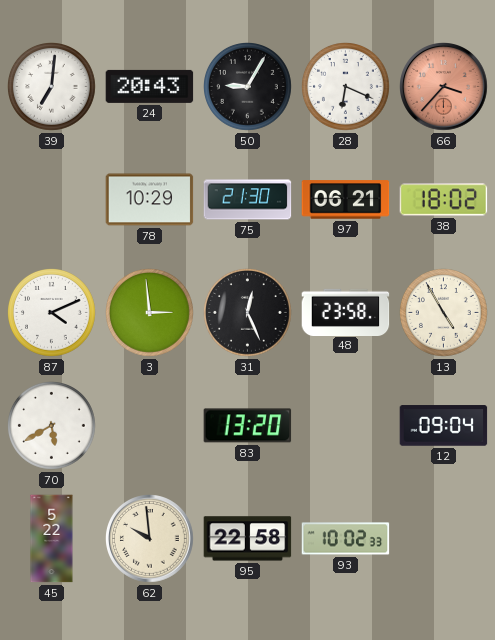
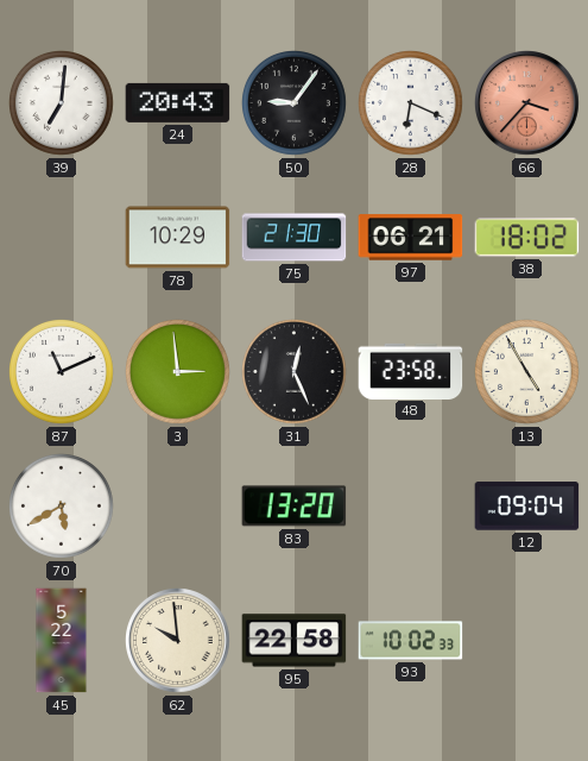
50: 9:05 -> 9:06
87: 4:11 -> 11:11
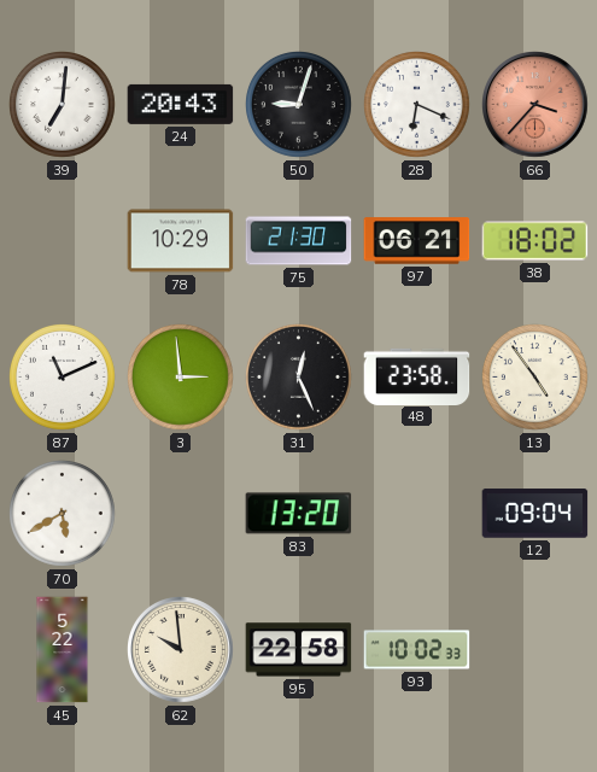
50: 9:06 -> 9:03
13: 4:55 -> 4:54
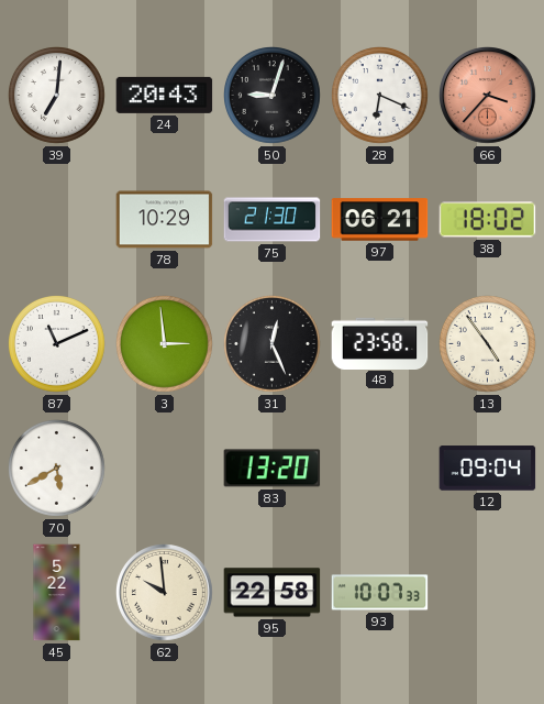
93: 10:02 -> 10:07
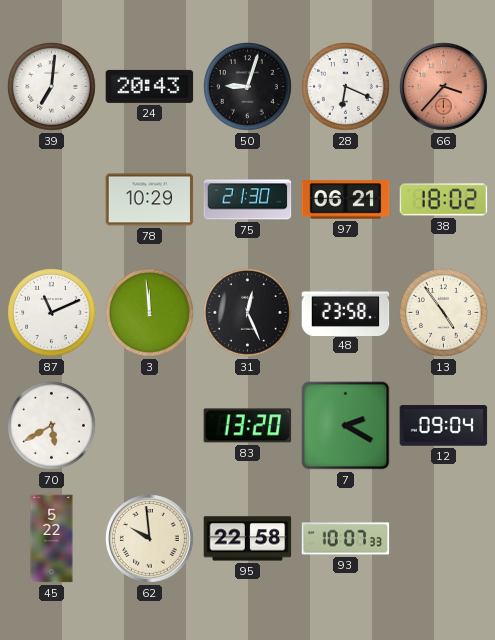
3: 2:59 -> 11:59
7: none -> 2:20
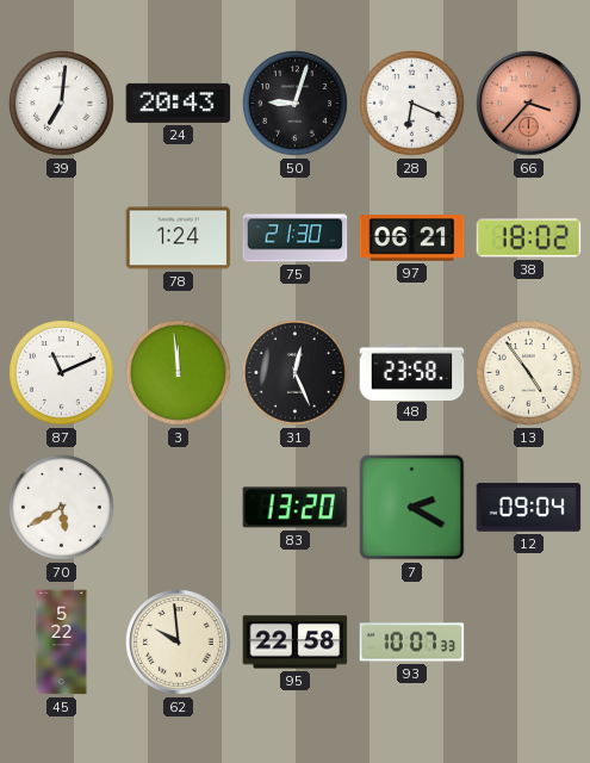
78: 10:29 -> 1:24
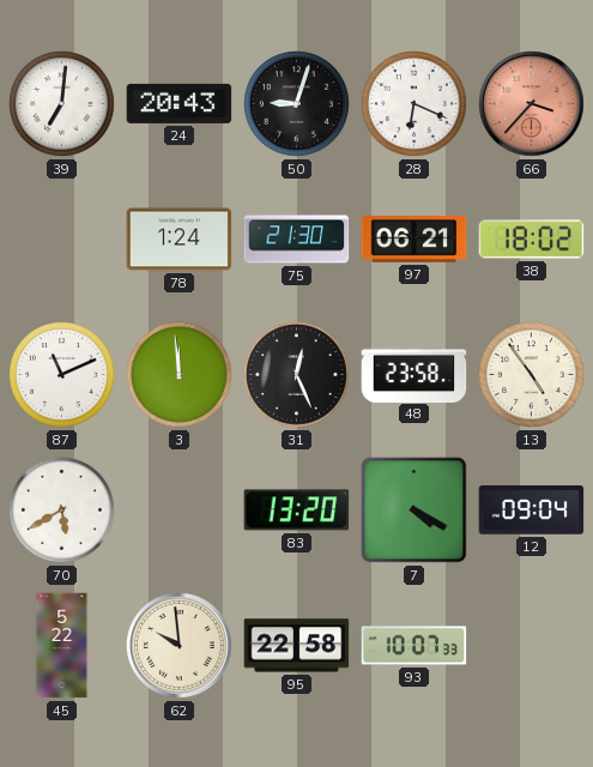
7: 2:20 -> 4:20
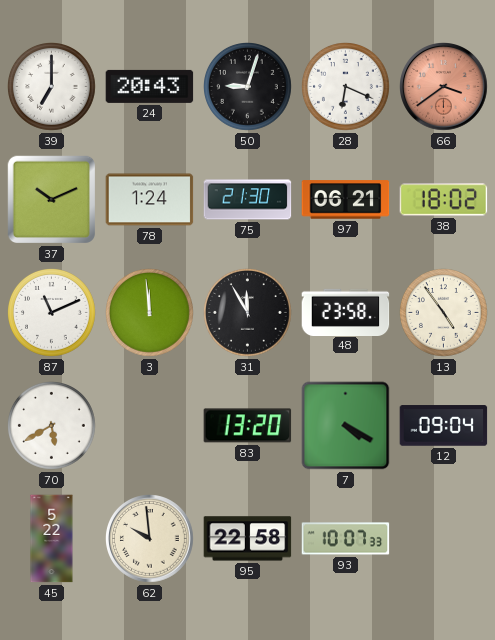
39: 7:01 -> 7:00
66: 3:37 -> 3:39
37: none -> 10:11
31: 12:26 -> 11:55
